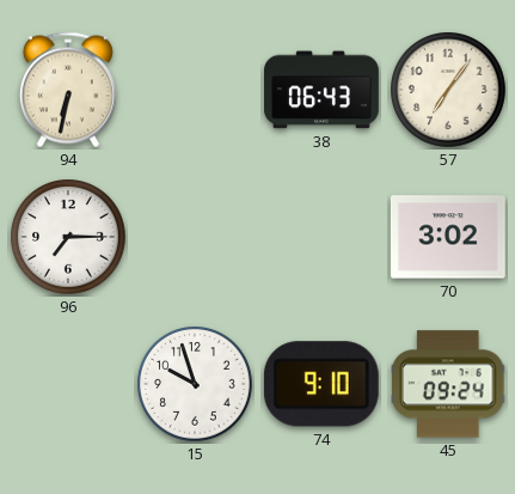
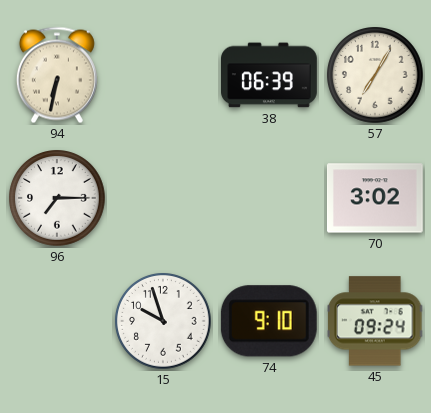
38: 06:43 -> 06:39
57: 7:06 -> 7:05
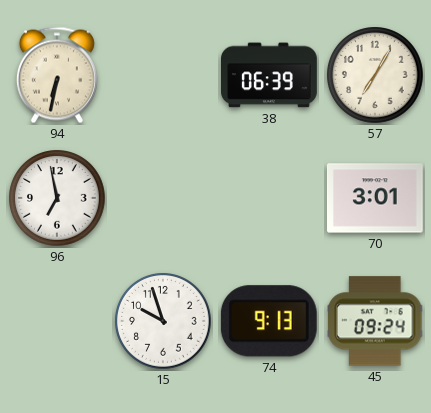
96: 7:15 -> 6:58
70: 3:02 -> 3:01
74: 9:10 -> 9:13
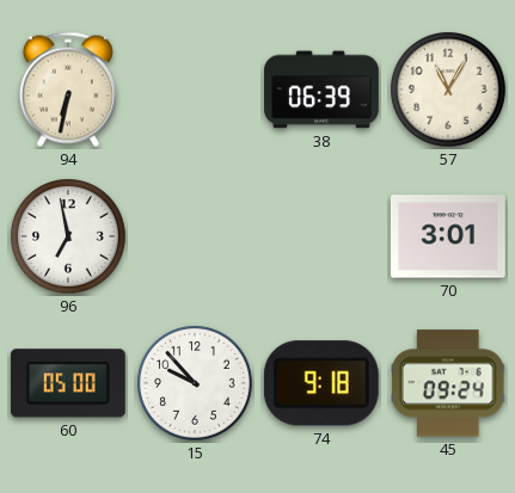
57: 7:05 -> 11:05
60: none -> 05:00
15: 9:57 -> 9:53
74: 9:13 -> 9:18
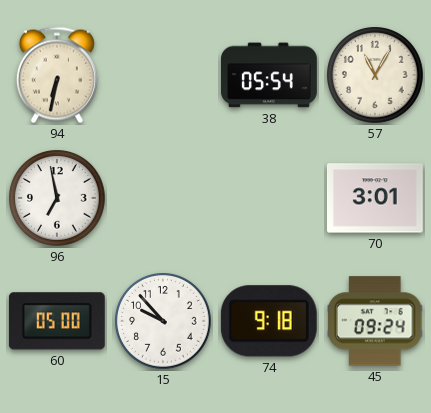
38: 06:39 -> 05:54
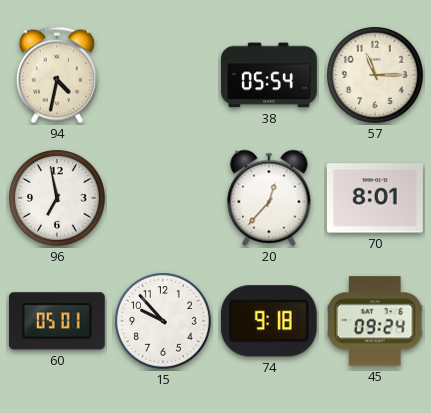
94: 6:32 -> 4:32
57: 11:05 -> 11:15
20: none -> 12:37
70: 3:01 -> 8:01
60: 05:00 -> 05:01
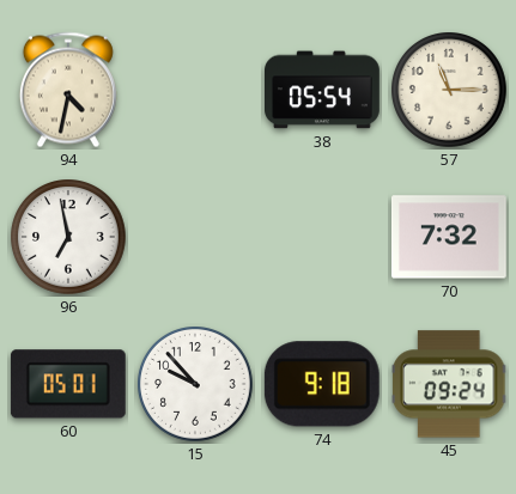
20: 12:37 -> none
70: 8:01 -> 7:32
